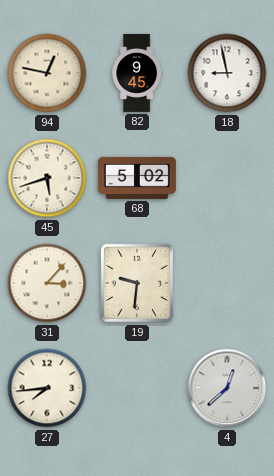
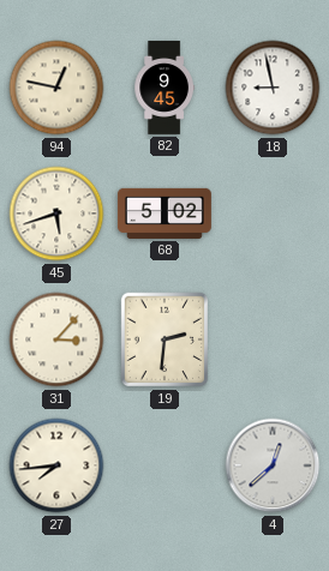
19: 9:31 -> 2:31
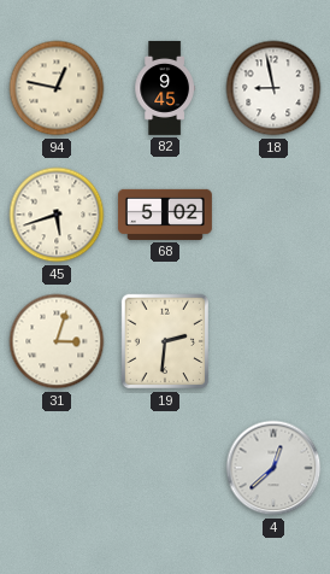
31: 3:07 -> 3:03
27: 7:44 -> none
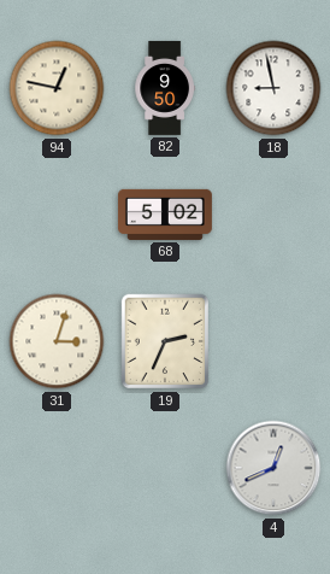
82: 9:45 -> 9:50
45: 5:42 -> none
19: 2:31 -> 2:34
4: 12:38 -> 12:41
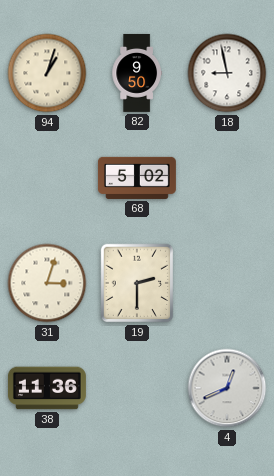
94: 12:47 -> 1:03
19: 2:34 -> 2:30
38: none -> 11:36
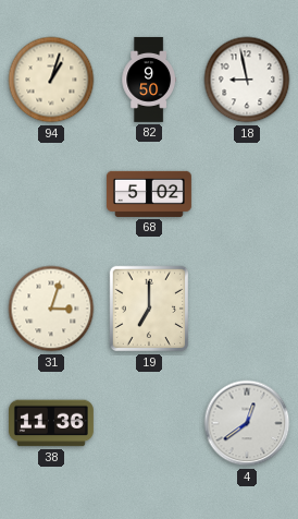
19: 2:30 -> 7:00
4: 12:41 -> 12:39
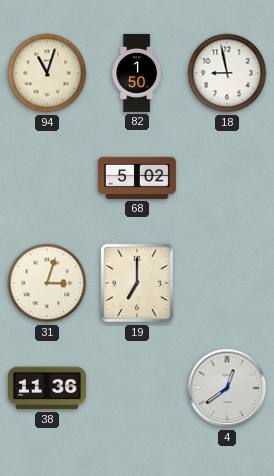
94: 1:03 -> 11:03
82: 9:50 -> 1:50
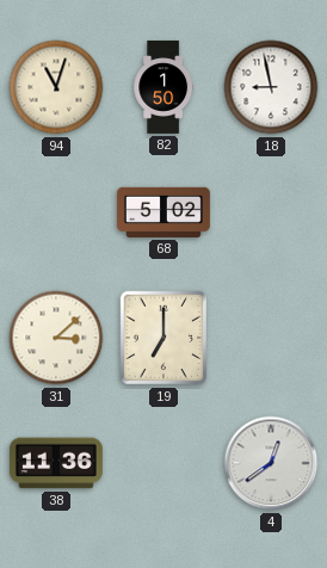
31: 3:03 -> 3:08
